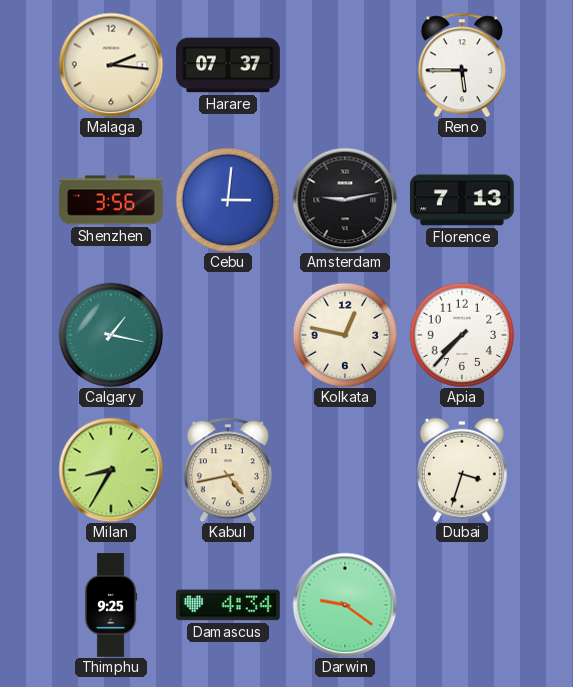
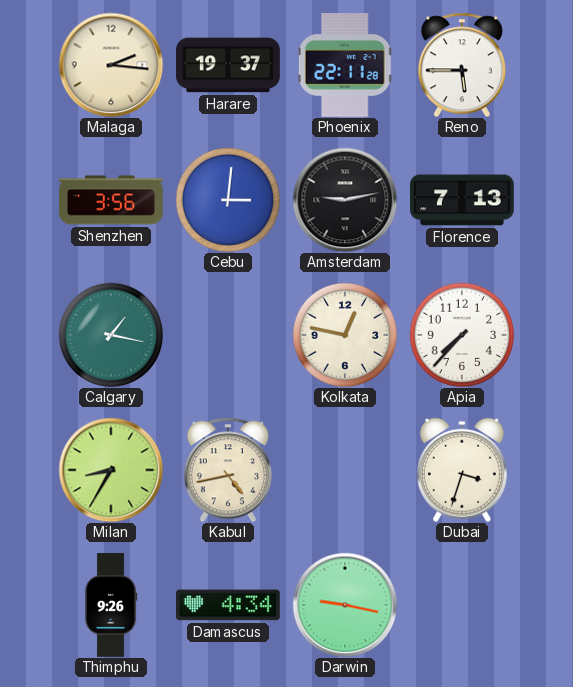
Harare: 07:37 -> 19:37
Phoenix: none -> 22:11
Thimphu: 9:25 -> 9:26
Darwin: 9:21 -> 9:17
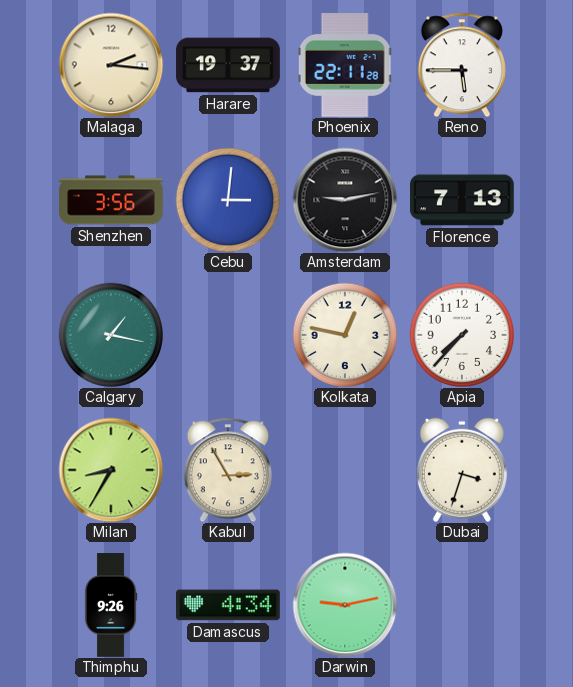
Kabul: 4:43 -> 2:55
Darwin: 9:17 -> 9:13
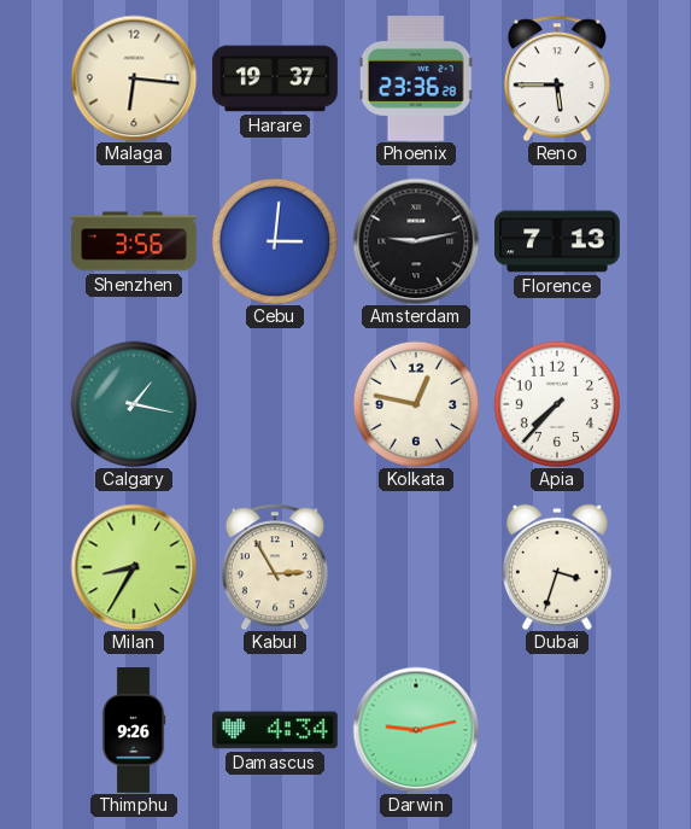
Malaga: 2:16 -> 6:16
Phoenix: 22:11 -> 23:36
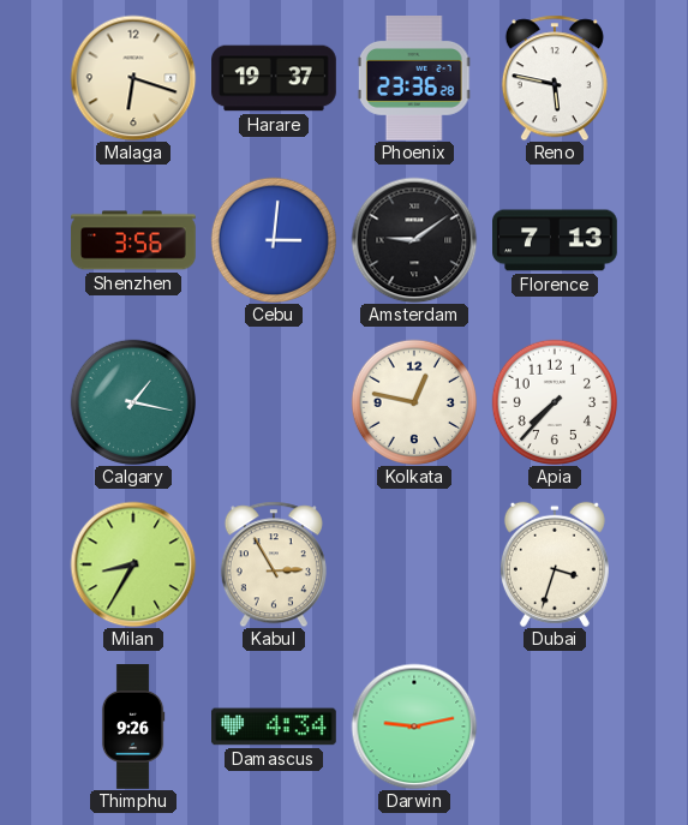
Malaga: 6:16 -> 6:18
Reno: 5:45 -> 5:47
Amsterdam: 9:13 -> 9:09
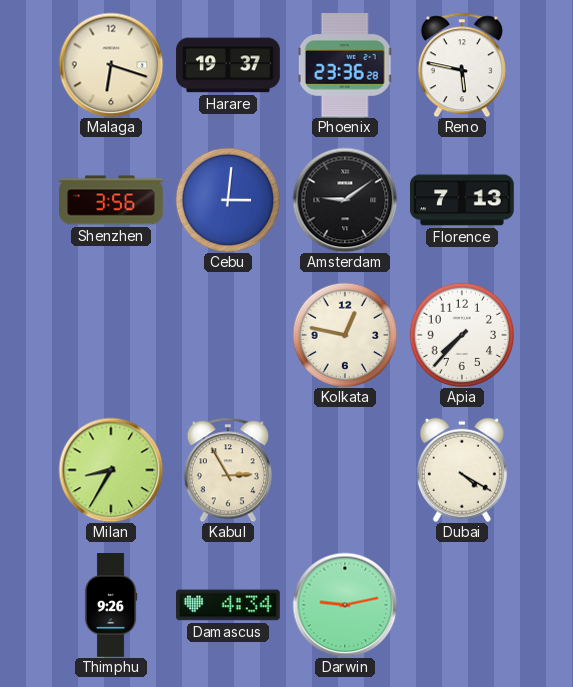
Calgary: 1:17 -> none
Dubai: 3:33 -> 4:20
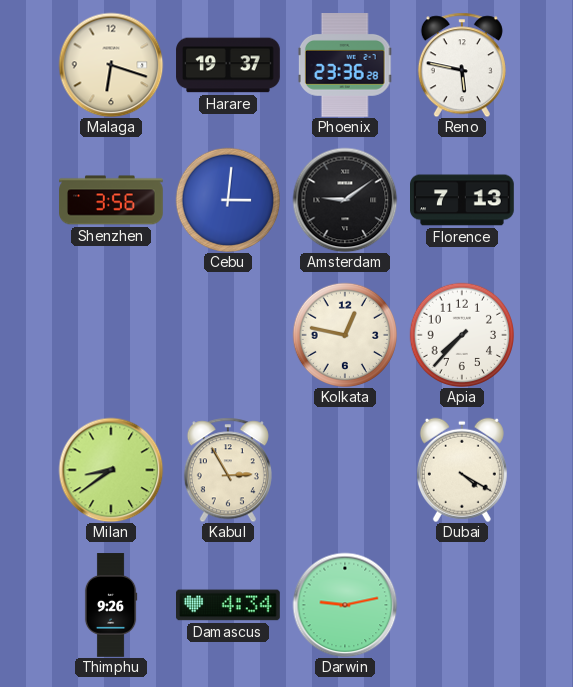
Milan: 8:35 -> 8:39
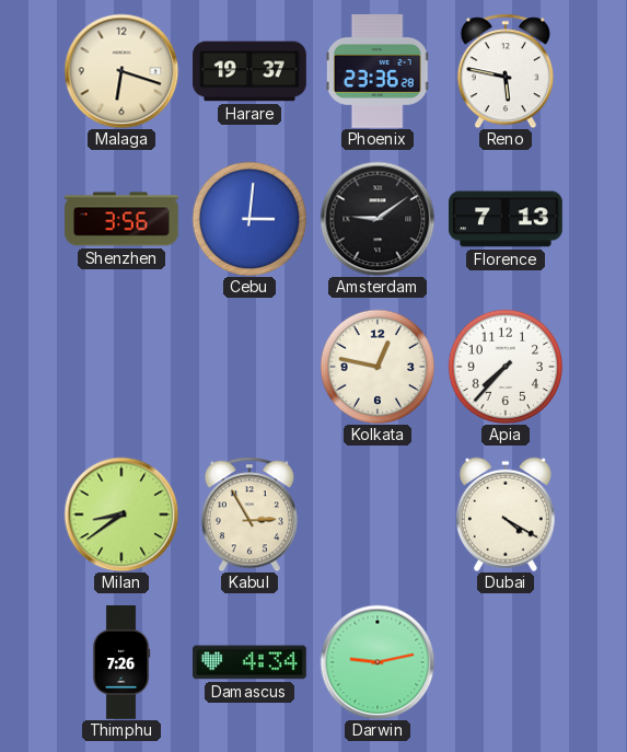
Thimphu: 9:26 -> 7:26
